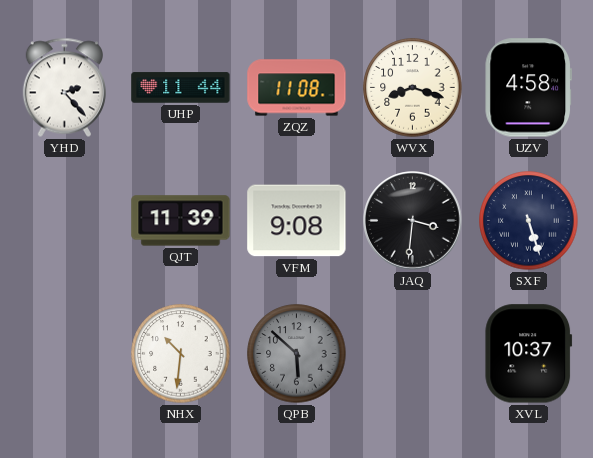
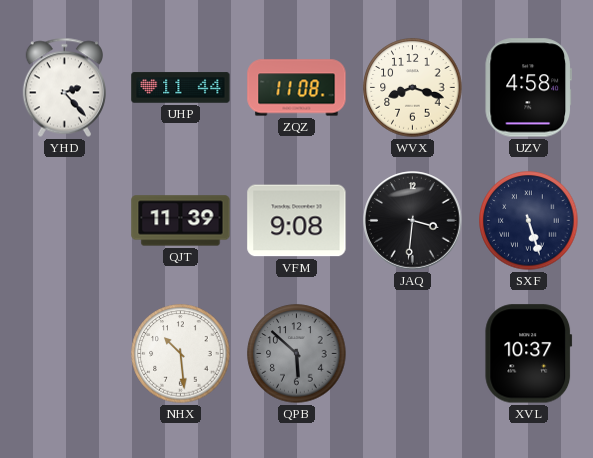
NHX: 10:31 -> 10:29
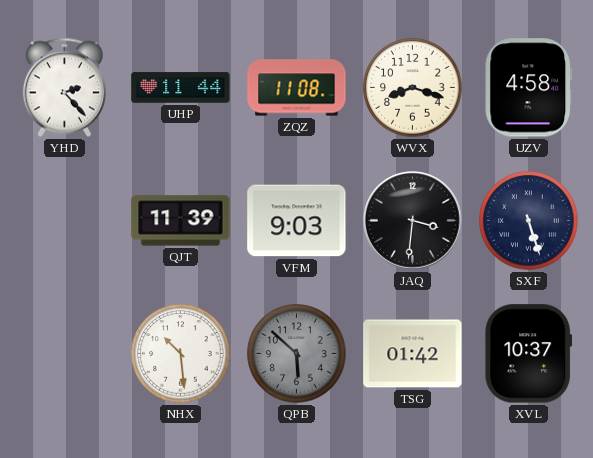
VFM: 9:08 -> 9:03
TSG: none -> 01:42
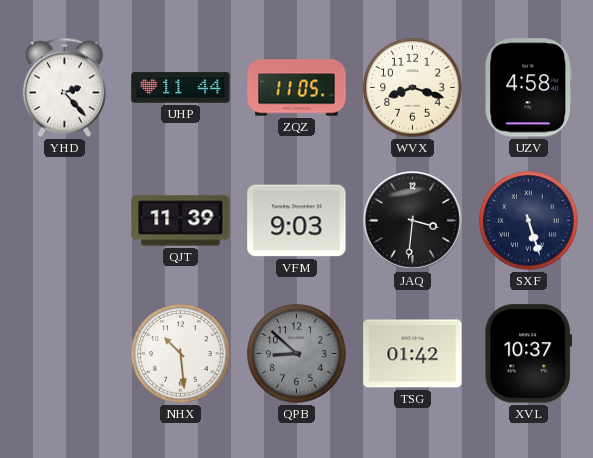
ZQZ: 11:08 -> 11:05
QPB: 5:52 -> 8:52
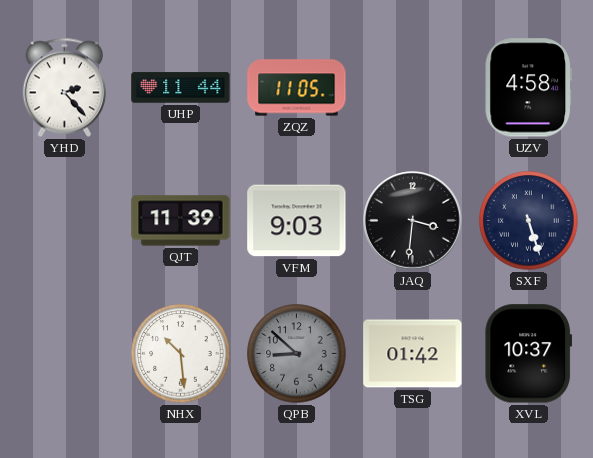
WVX: 8:18 -> none
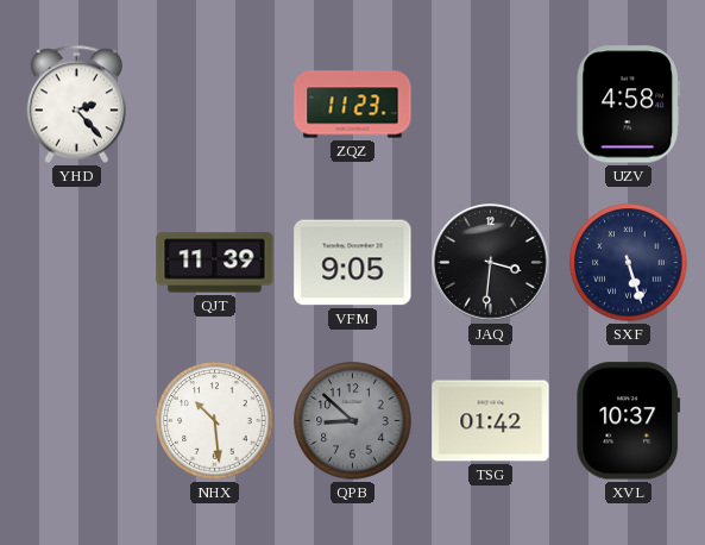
UHP: 11:44 -> none
ZQZ: 11:05 -> 11:23
VFM: 9:03 -> 9:05
